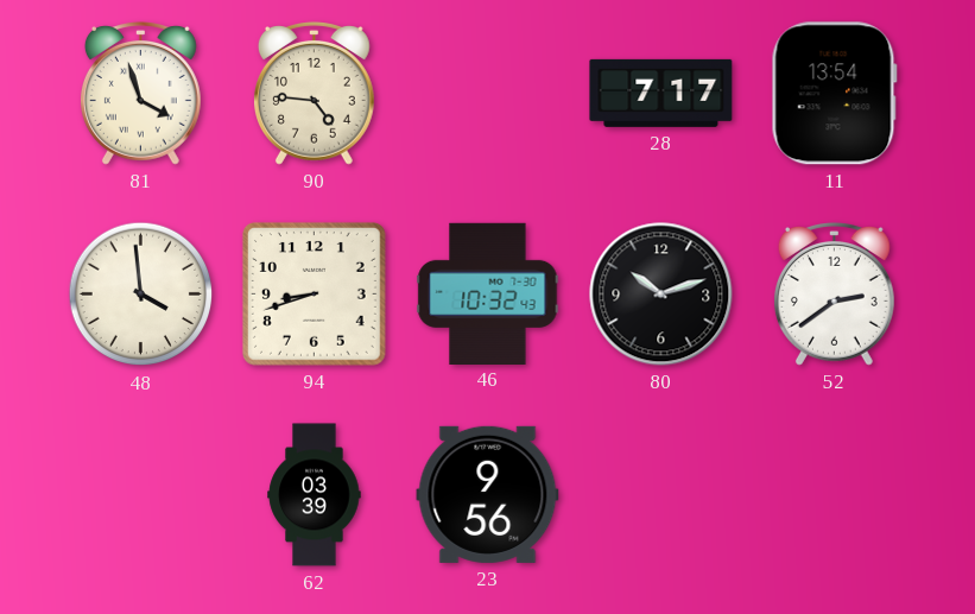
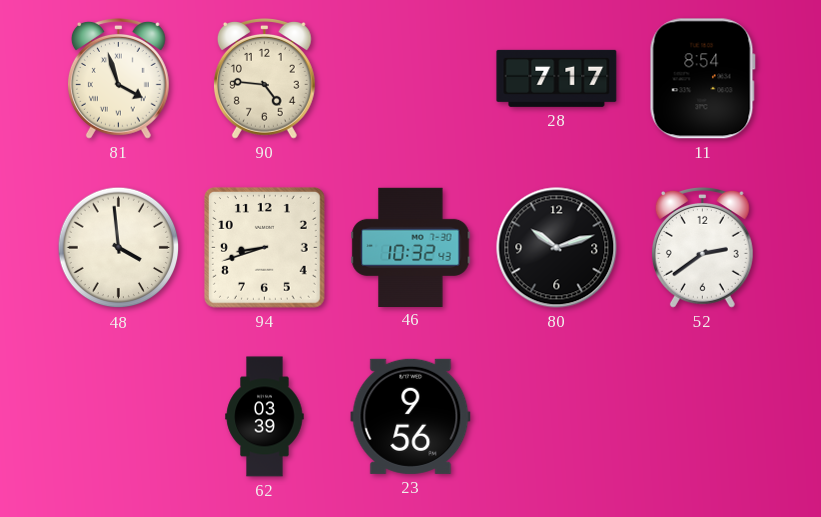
11: 13:54 -> 8:54
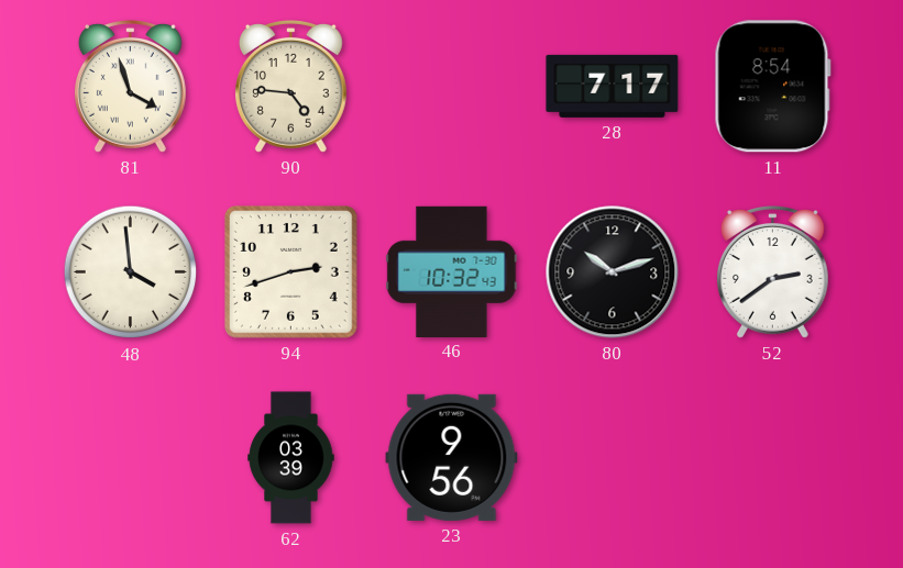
94: 8:42 -> 2:42
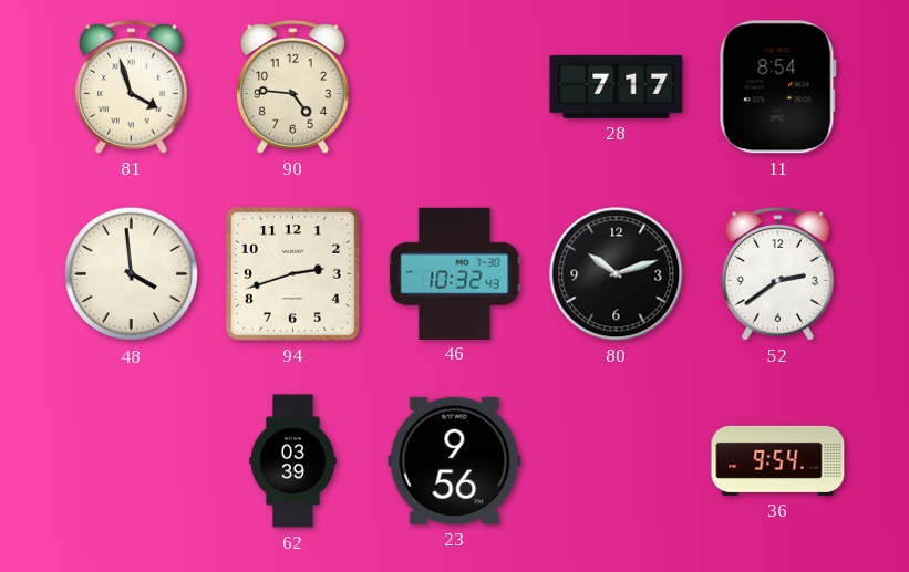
36: none -> 9:54
